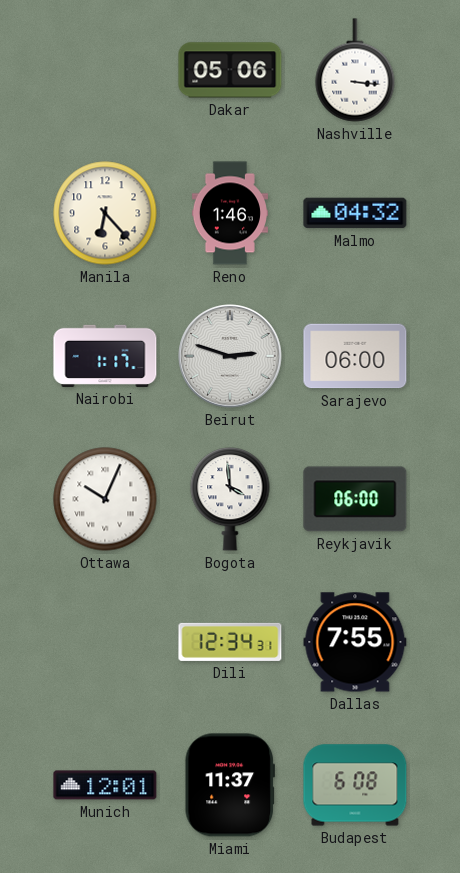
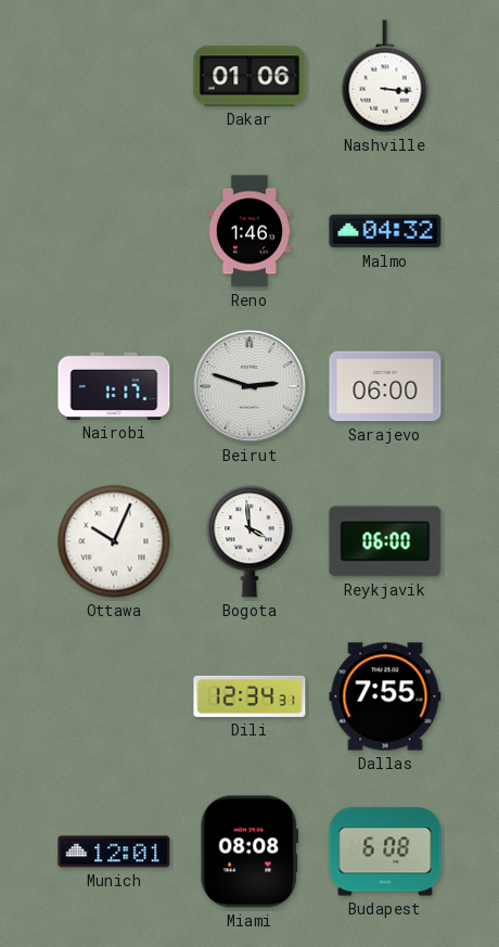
Dakar: 05:06 -> 01:06
Manila: 6:23 -> none
Miami: 11:37 -> 08:08
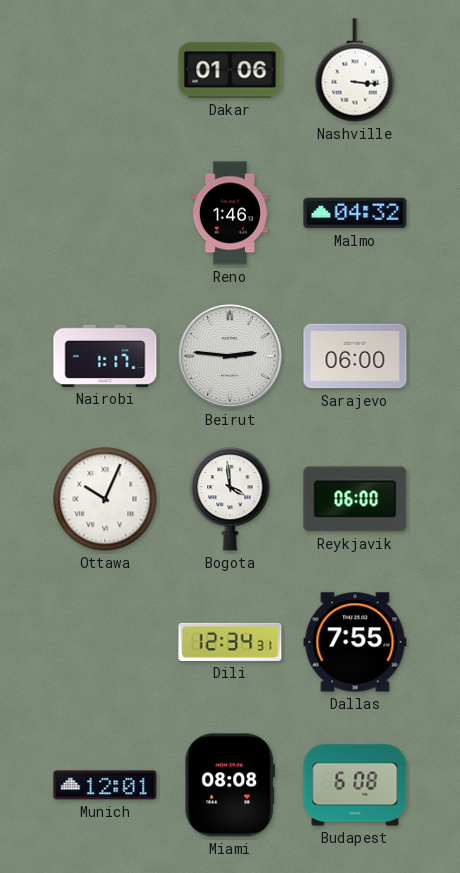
Beirut: 2:48 -> 2:46
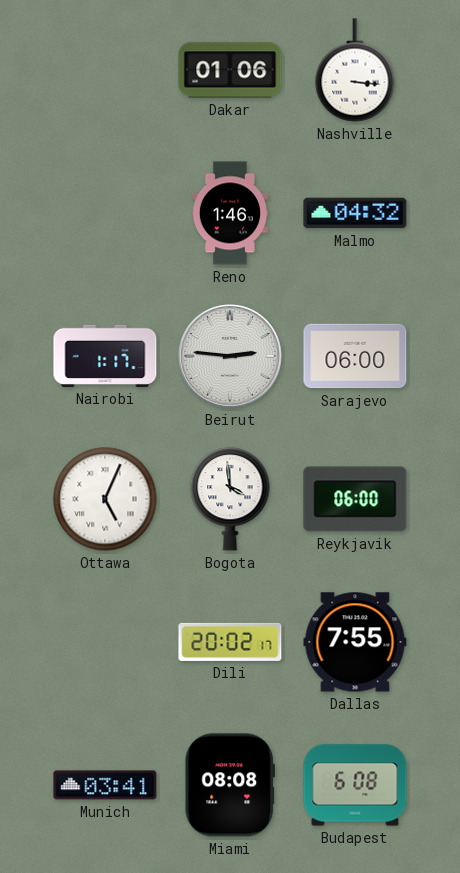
Ottawa: 10:04 -> 5:04
Dili: 12:34 -> 20:02
Munich: 12:01 -> 03:41
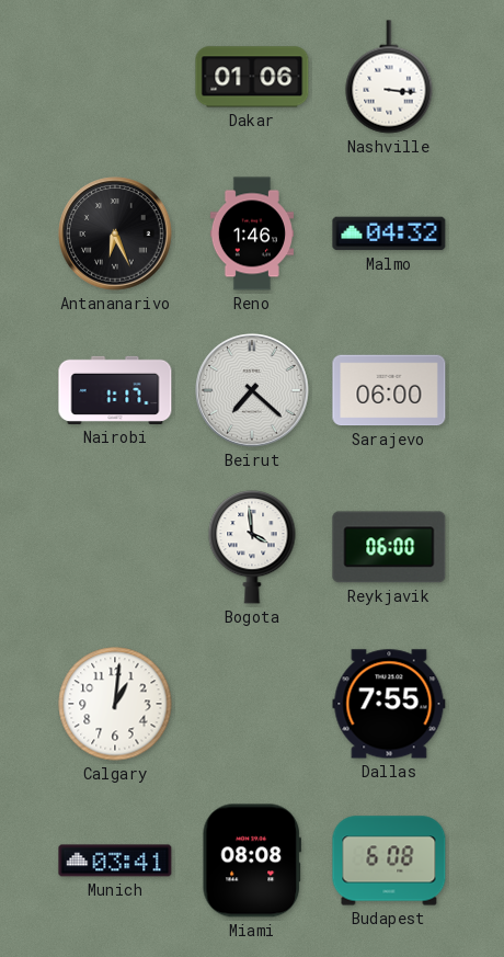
Antananarivo: none -> 6:26
Beirut: 2:46 -> 7:22
Ottawa: 5:04 -> none
Calgary: none -> 1:01
Dili: 20:02 -> none
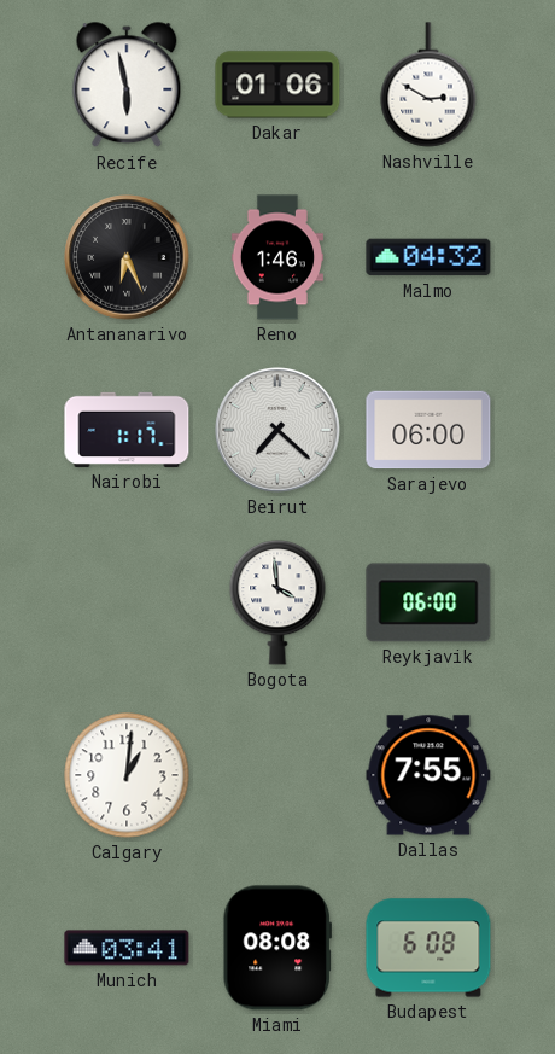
Recife: none -> 5:58
Nashville: 3:16 -> 2:50
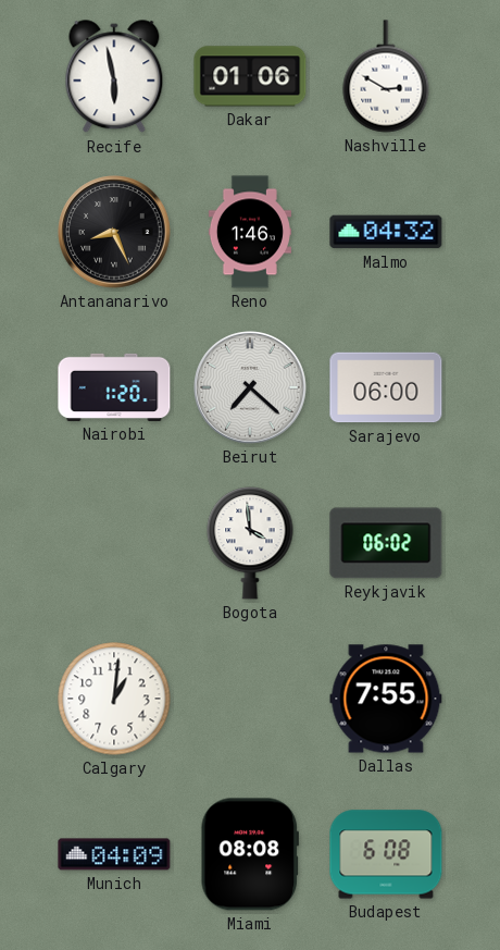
Antananarivo: 6:26 -> 8:26
Nairobi: 1:17 -> 1:20
Reykjavik: 06:00 -> 06:02
Munich: 03:41 -> 04:09
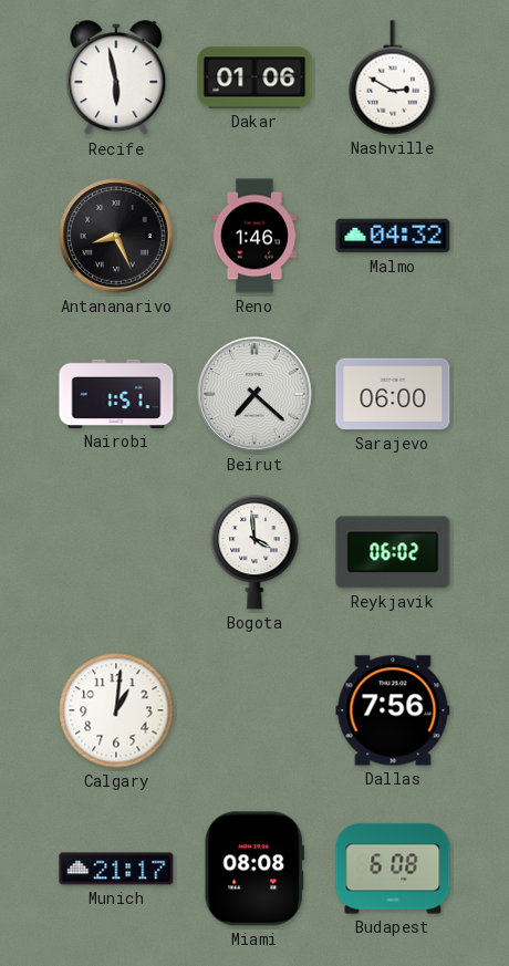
Nairobi: 1:20 -> 1:51
Dallas: 7:55 -> 7:56
Munich: 04:09 -> 21:17
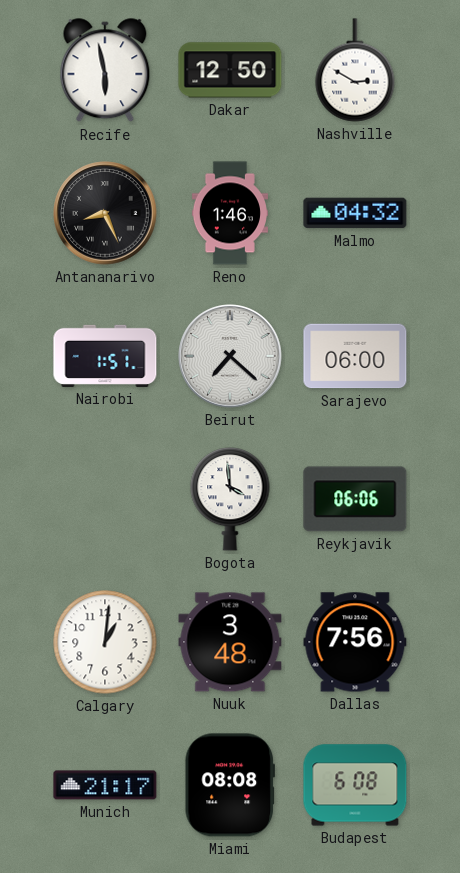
Dakar: 01:06 -> 12:50
Reykjavik: 06:02 -> 06:06
Nuuk: none -> 3:48
